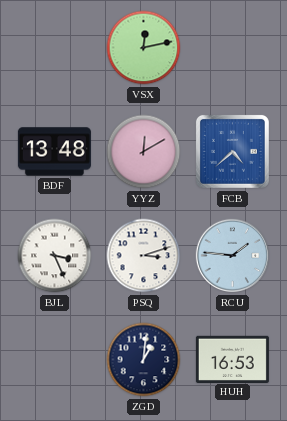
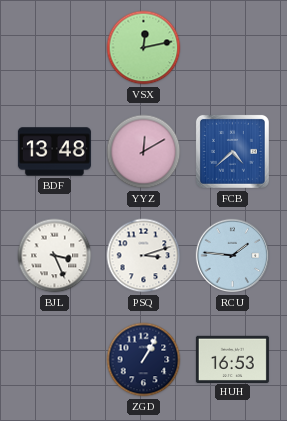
ZGD: 1:01 -> 1:05
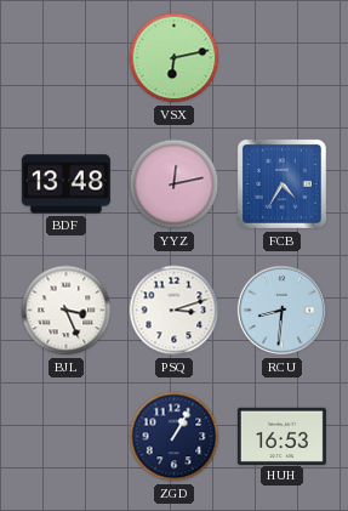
VSX: 12:13 -> 6:13
YYZ: 12:10 -> 12:13
FCB: 4:38 -> 4:35
RCU: 1:46 -> 8:31
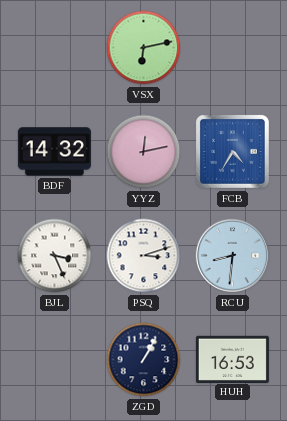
BDF: 13:48 -> 14:32
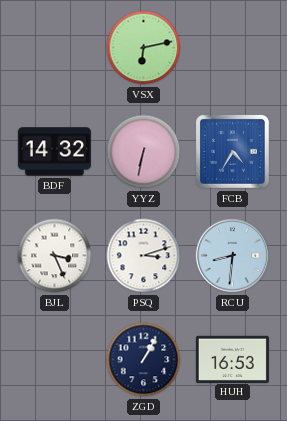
YYZ: 12:13 -> 6:32
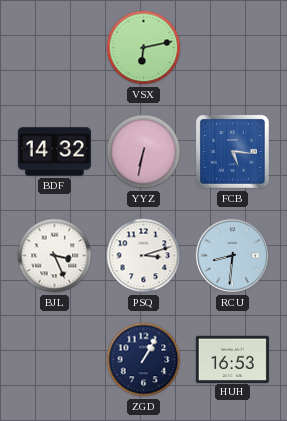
FCB: 4:35 -> 5:16
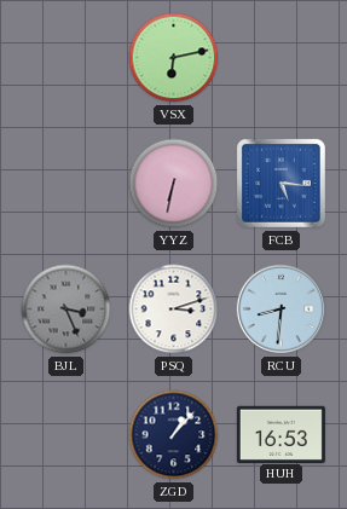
BDF: 14:32 -> none
BJL dial: white -> grey
ZGD: 1:05 -> 1:07
